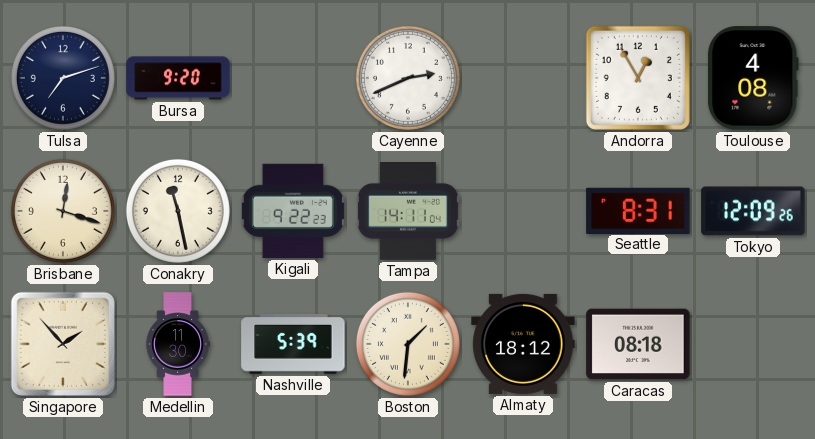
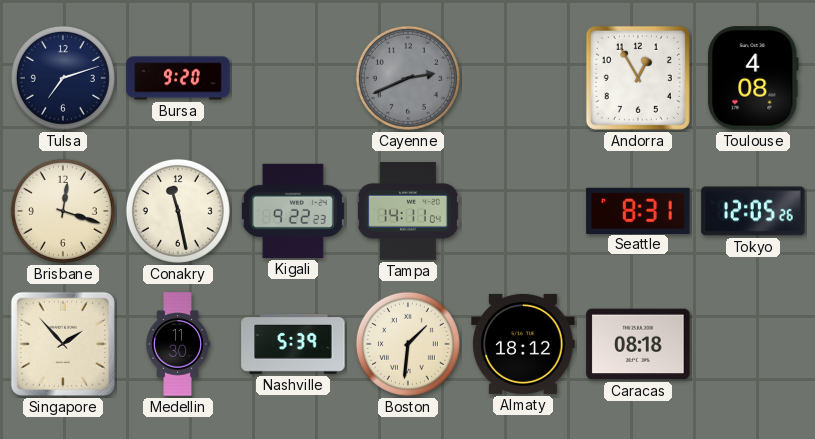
Cayenne dial: white -> grey
Tokyo: 12:09 -> 12:05
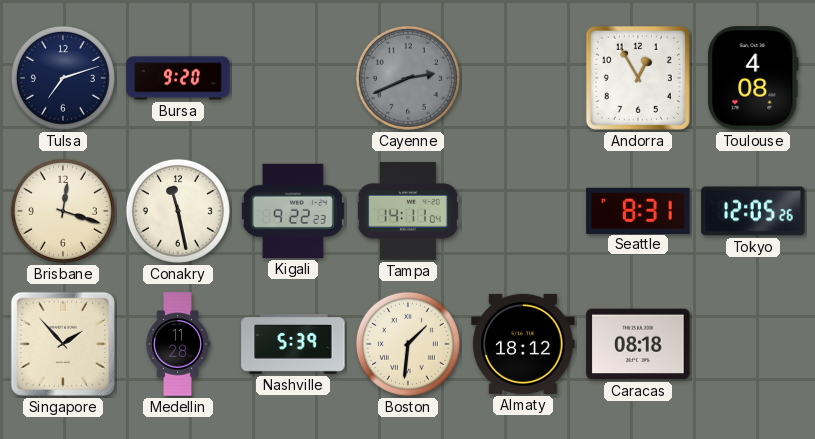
Medellin: 11:30 -> 11:28
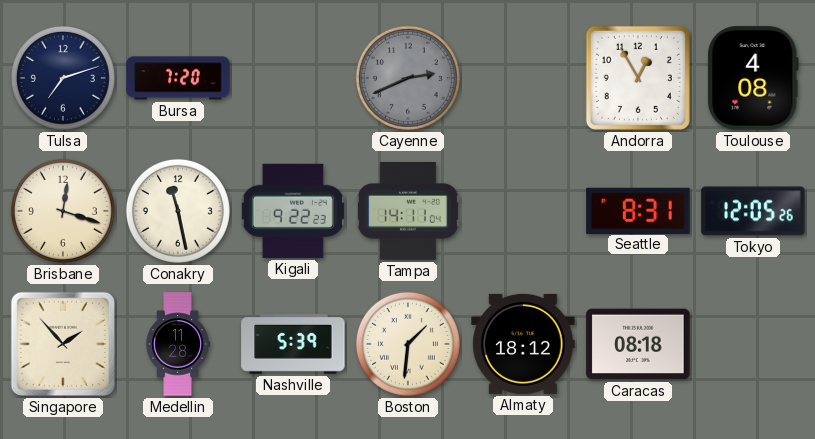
Bursa: 9:20 -> 7:20
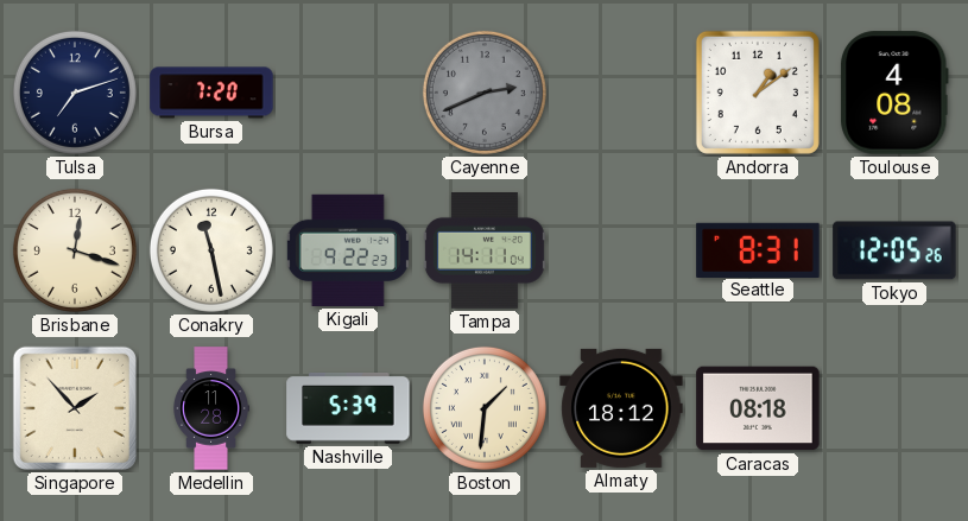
Andorra: 12:55 -> 1:09
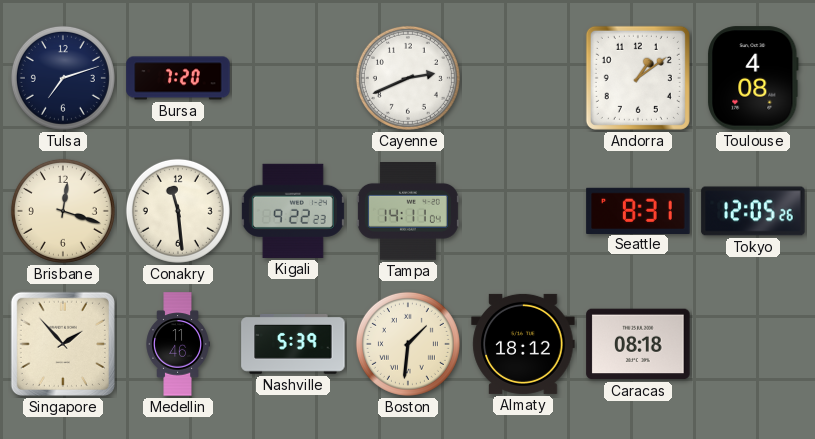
Cayenne dial: grey -> white
Conakry: 11:28 -> 11:29
Medellin: 11:28 -> 11:46
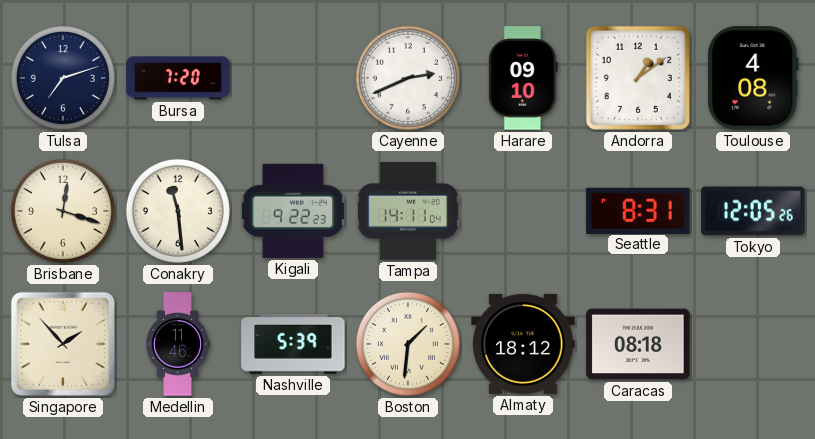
Harare: none -> 09:10
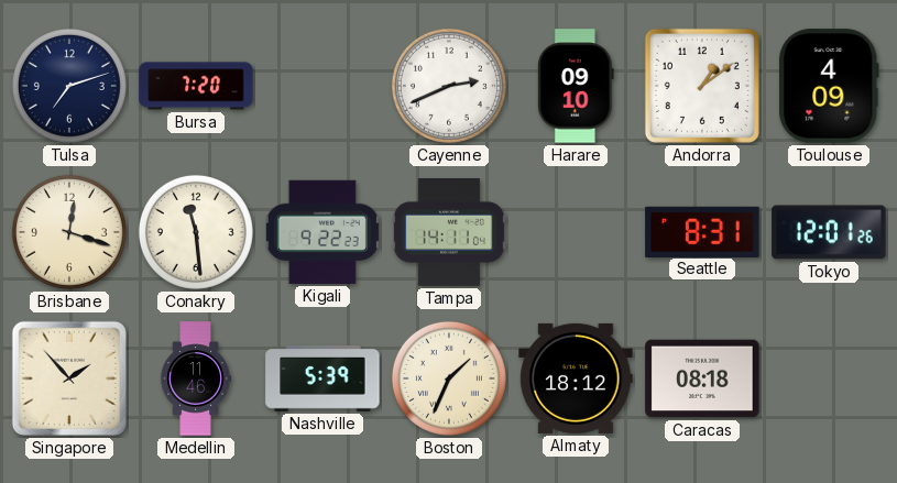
Toulouse: 4:08 -> 4:09
Tokyo: 12:05 -> 12:01
Boston: 1:31 -> 1:34
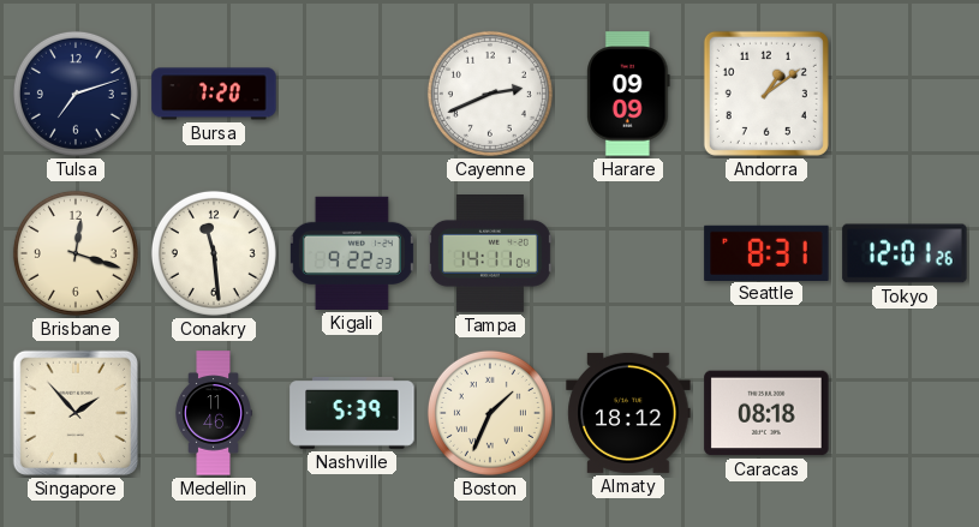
Harare: 09:10 -> 09:09
Toulouse: 4:09 -> none
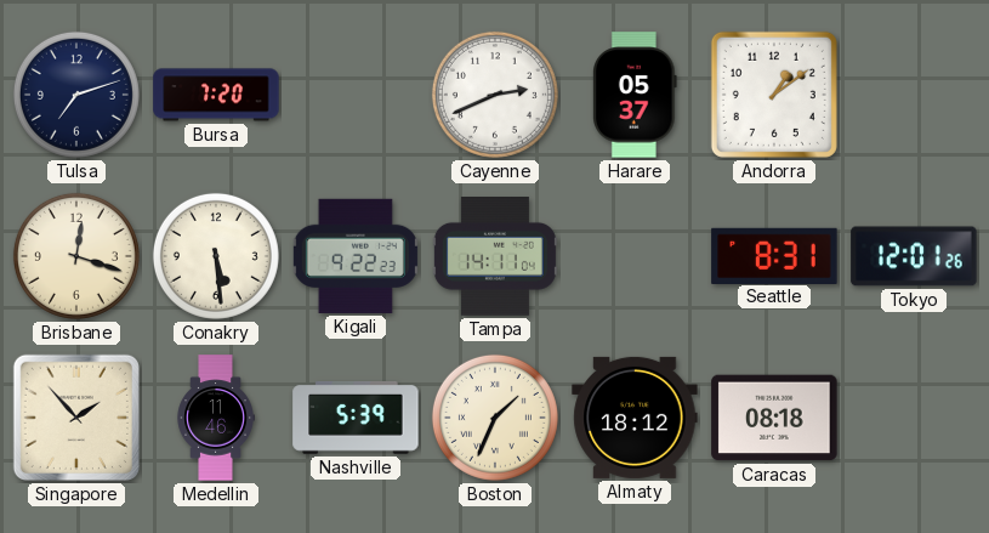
Harare: 09:09 -> 05:37
Conakry: 11:29 -> 5:29
